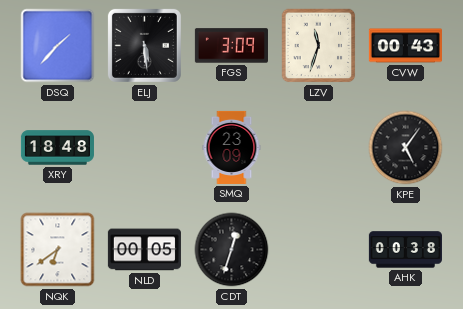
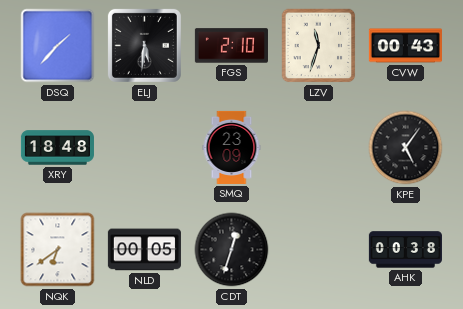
ELJ: 5:29 -> 5:31
FGS: 3:09 -> 2:10
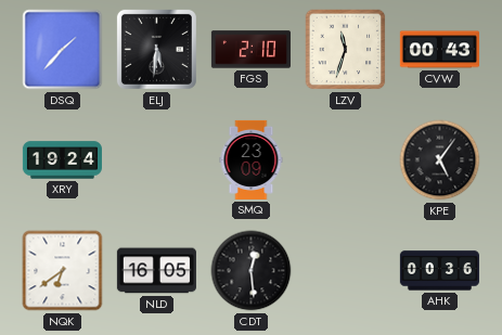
XRY: 18:48 -> 19:24
NLD: 00:05 -> 16:05
CDT: 12:33 -> 12:29
AHK: 00:38 -> 00:36
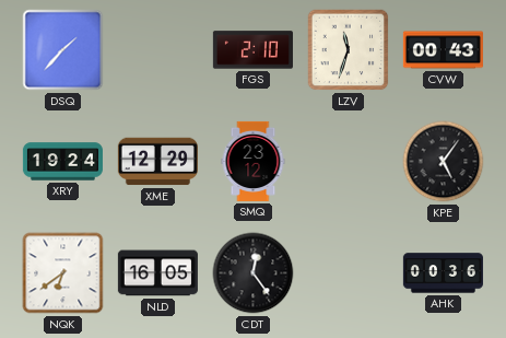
ELJ: 5:31 -> none
XME: none -> 12:29
SMQ: 23:09 -> 23:12
CDT: 12:29 -> 12:24
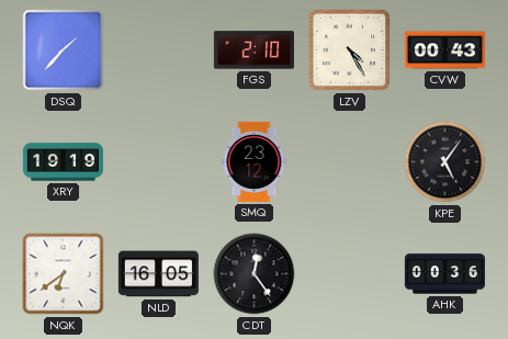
LZV: 11:33 -> 4:25
XRY: 19:24 -> 19:19
XME: 12:29 -> none
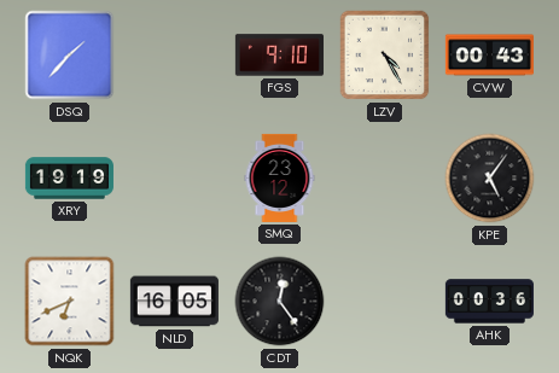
FGS: 2:10 -> 9:10
NQK: 6:39 -> 6:41
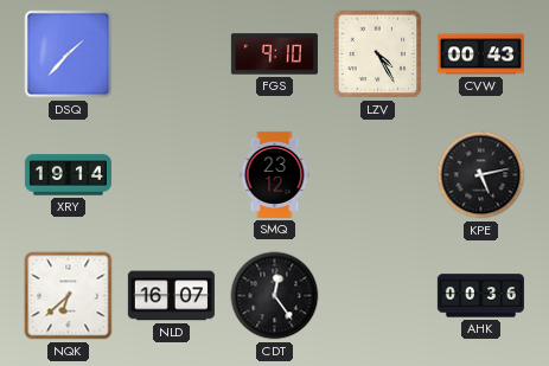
XRY: 19:19 -> 19:14
KPE: 5:06 -> 5:13
NQK: 6:41 -> 6:38
NLD: 16:05 -> 16:07
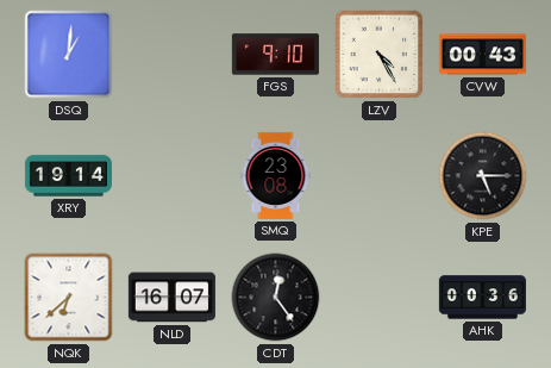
DSQ: 1:37 -> 1:01
SMQ: 23:12 -> 23:08
KPE: 5:13 -> 5:15
